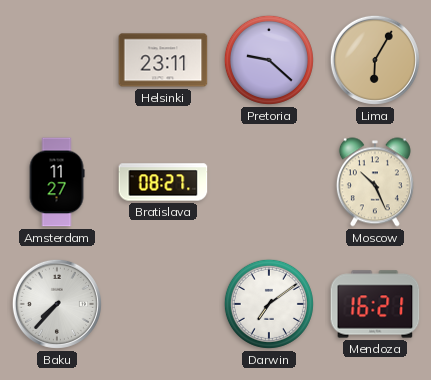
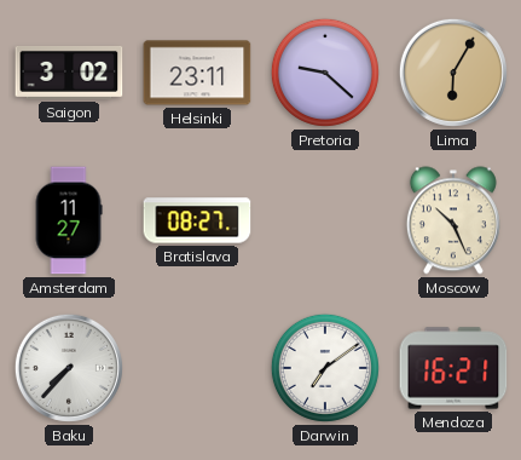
Saigon: none -> 3:02
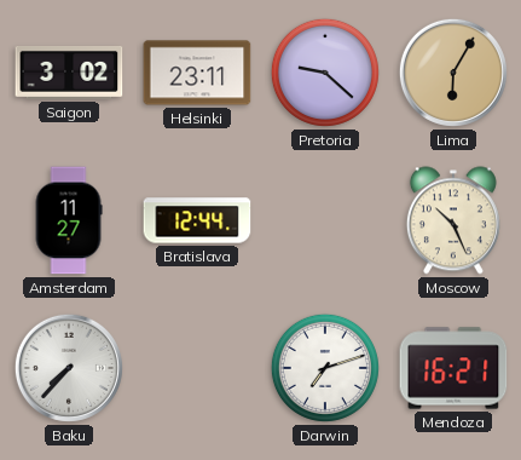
Bratislava: 08:27 -> 12:44
Darwin: 7:09 -> 7:12
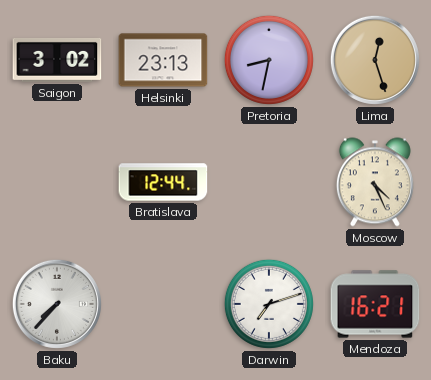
Helsinki: 23:11 -> 23:13
Pretoria: 9:22 -> 8:32
Lima: 6:05 -> 12:27
Amsterdam: 11:27 -> none
Moscow: 10:26 -> 4:26
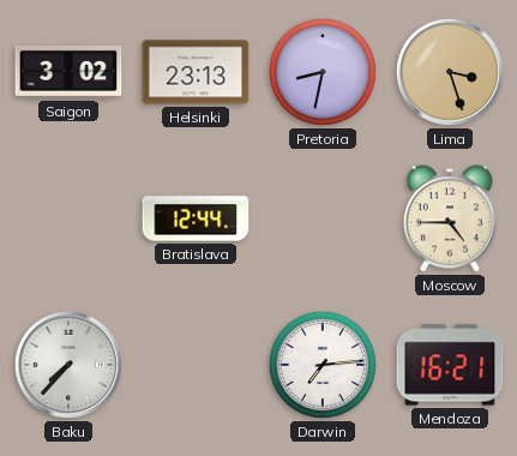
Lima: 12:27 -> 3:27
Moscow: 4:26 -> 4:45
Darwin: 7:12 -> 7:14
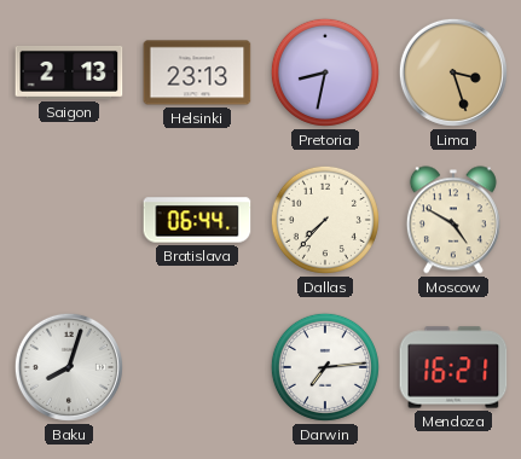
Saigon: 3:02 -> 2:13
Bratislava: 12:44 -> 06:44
Dallas: none -> 7:37
Moscow: 4:45 -> 4:50
Baku: 7:37 -> 8:03
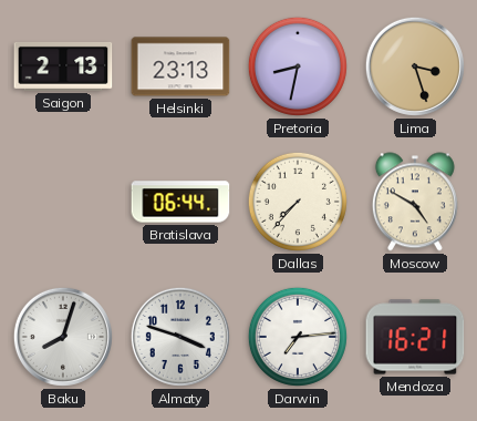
Almaty: none -> 3:48
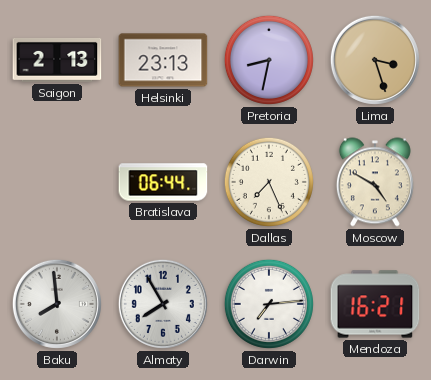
Dallas: 7:37 -> 7:26
Baku: 8:03 -> 7:59
Almaty: 3:48 -> 7:55
